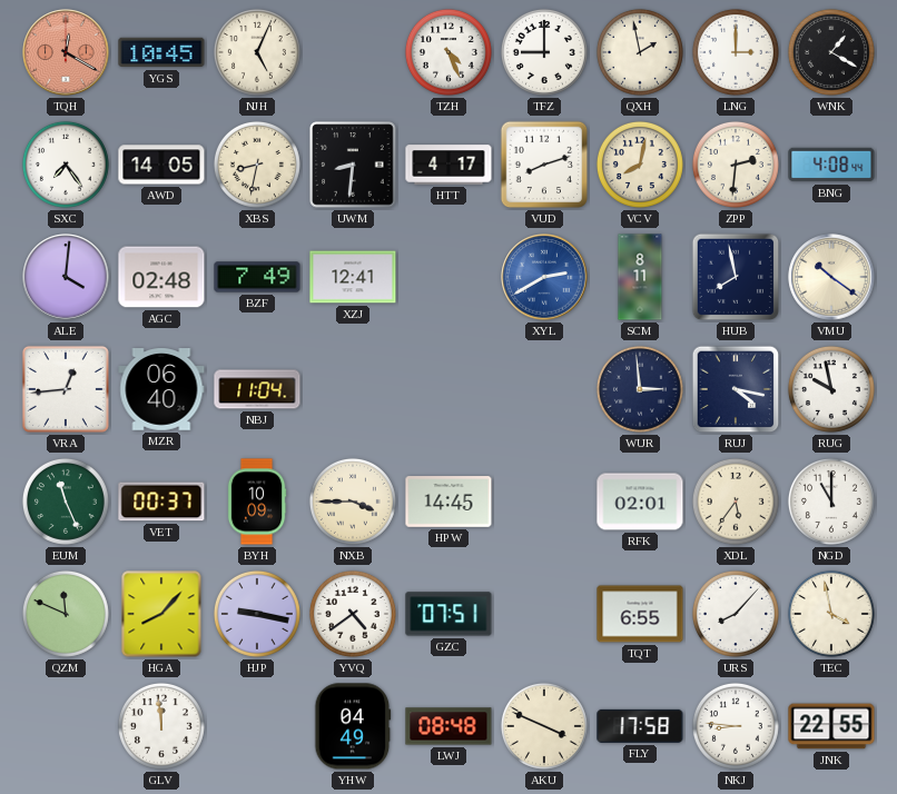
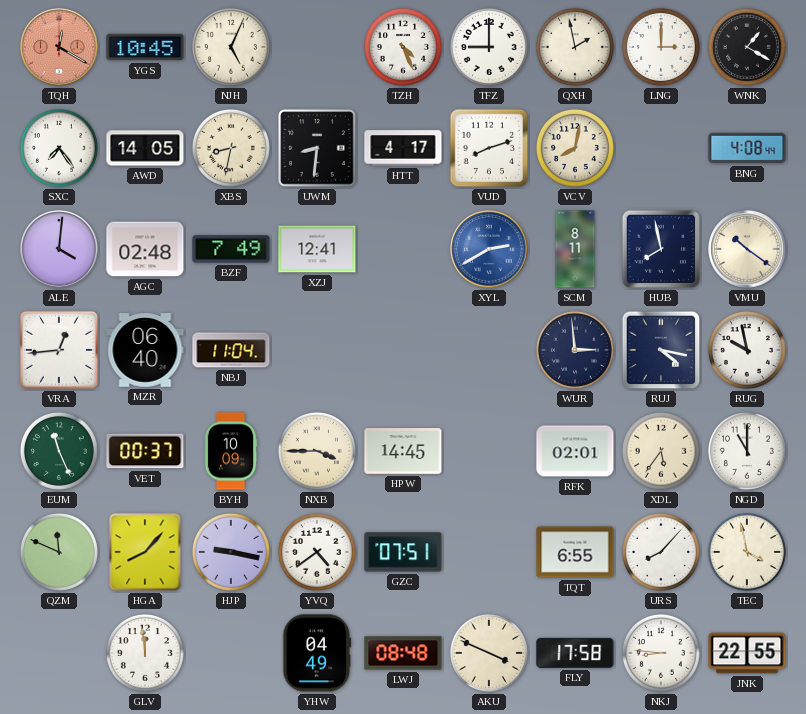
ZPP: 2:31 -> none
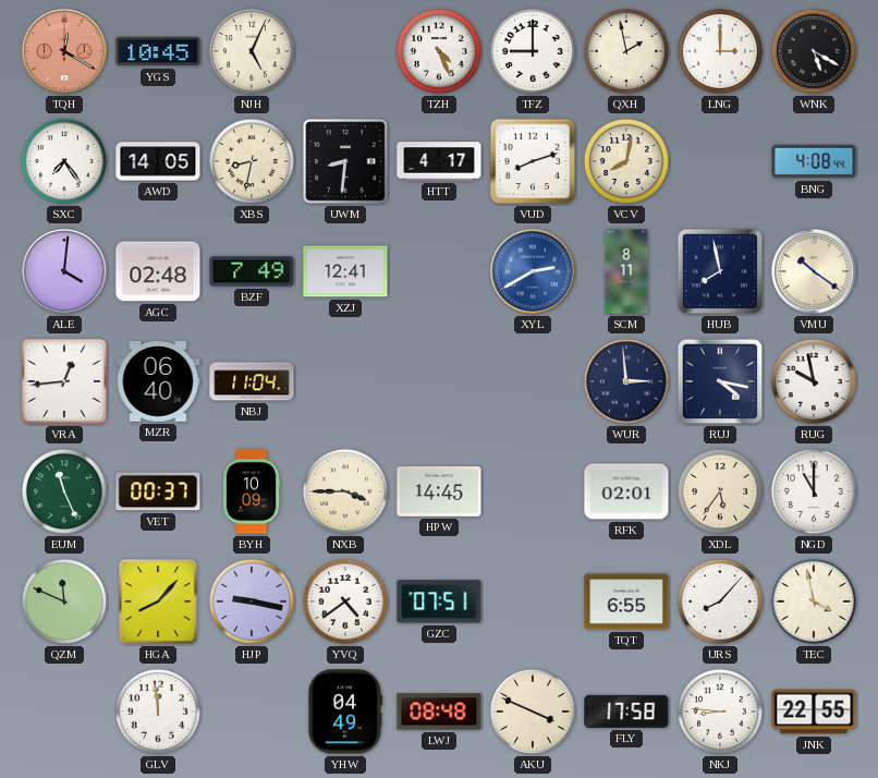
WNK: 1:20 -> 5:20
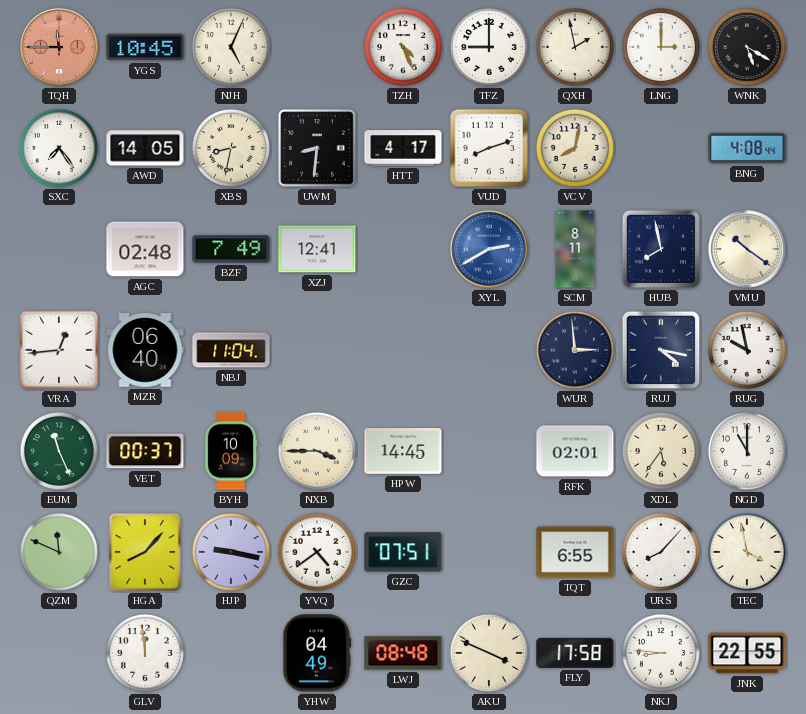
TQH: 12:20 -> 11:45
ALE: 4:01 -> none
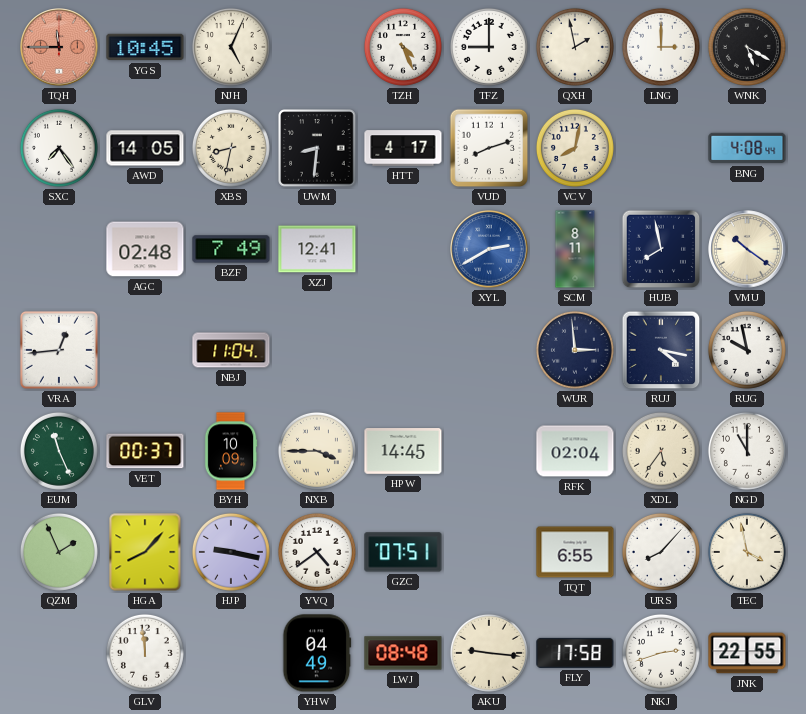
MZR: 06:40 -> none
RFK: 02:01 -> 02:04
QZM: 11:49 -> 1:56
AKU: 3:49 -> 9:16
NKJ: 8:46 -> 2:42
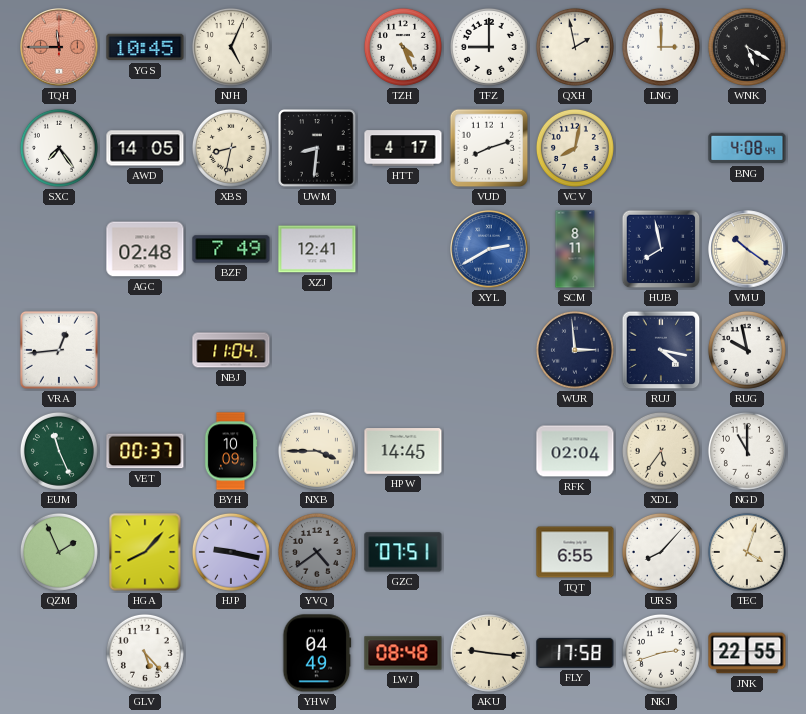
YVQ dial: white -> grey
TEC: 3:58 -> 4:03
GLV: 11:59 -> 5:23
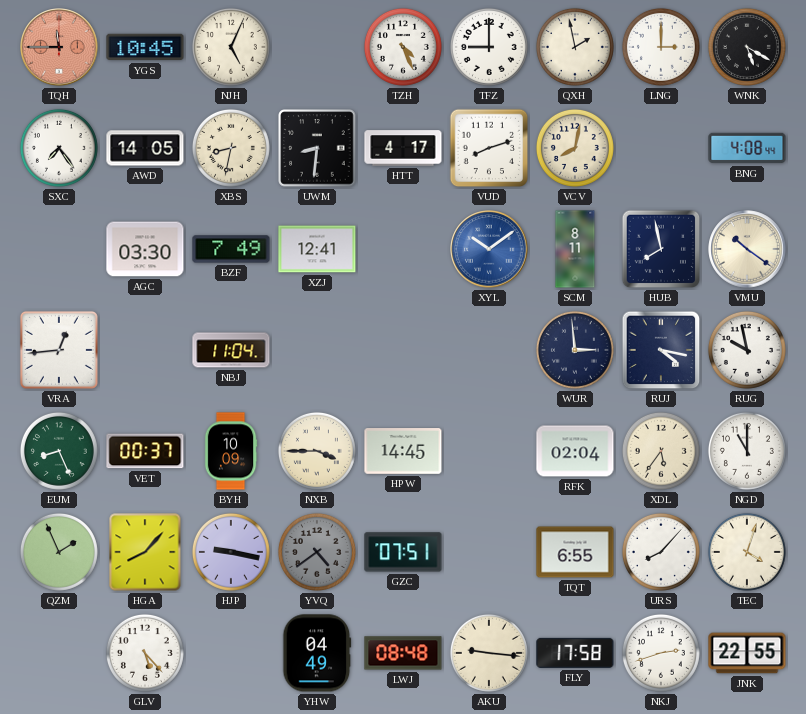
AGC: 02:48 -> 03:30
XYL: 2:40 -> 10:09
EUM: 11:26 -> 8:26
